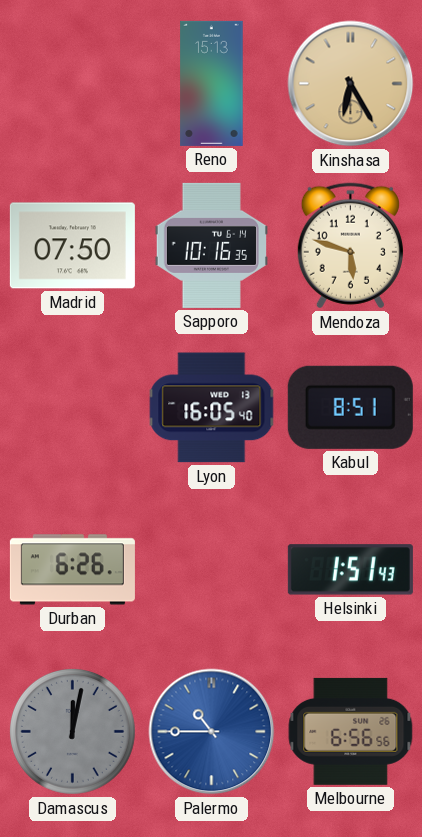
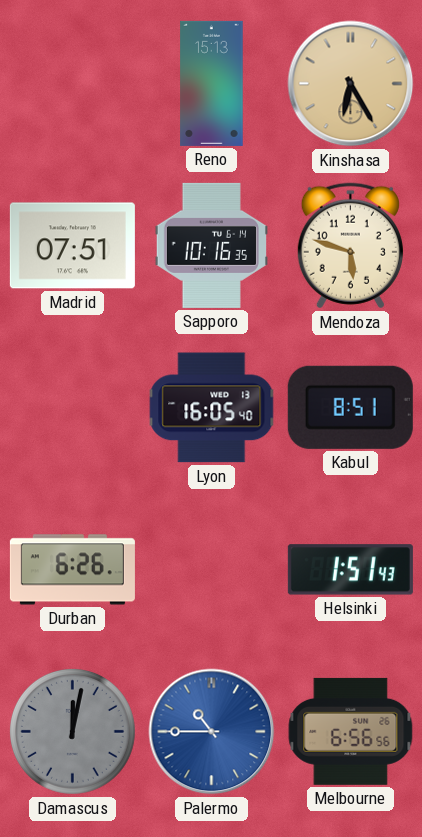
Madrid: 07:50 -> 07:51
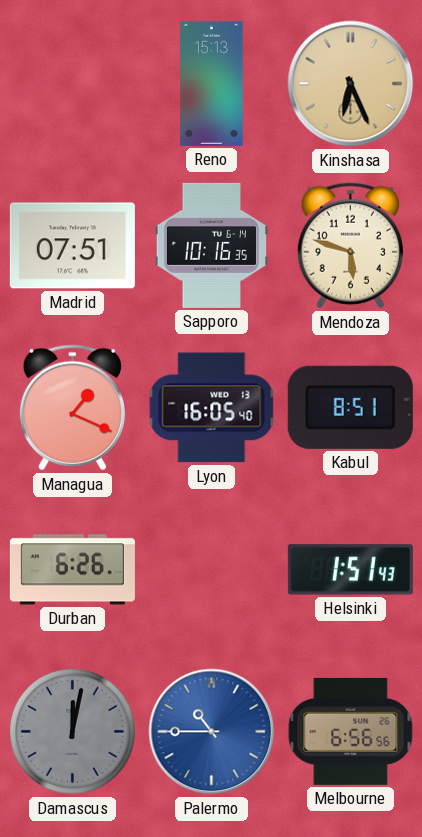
Kinshasa: 6:25 -> 6:26
Managua: none -> 1:19
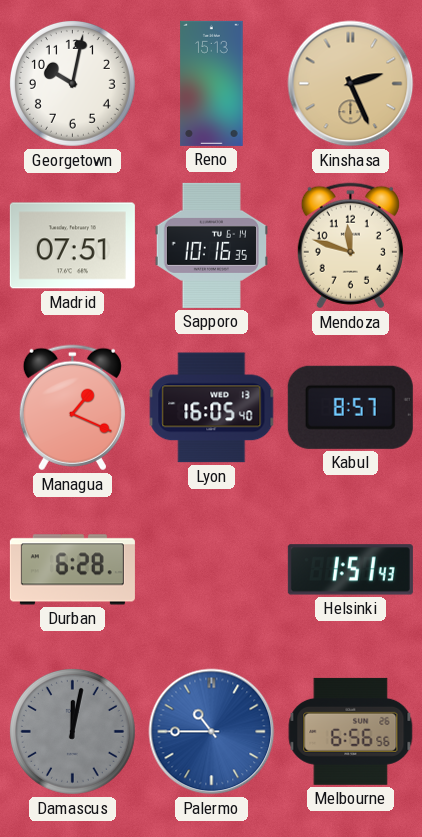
Georgetown: none -> 10:02
Kinshasa: 6:26 -> 2:26
Mendoza: 5:48 -> 11:48
Kabul: 8:51 -> 8:57
Durban: 6:26 -> 6:28
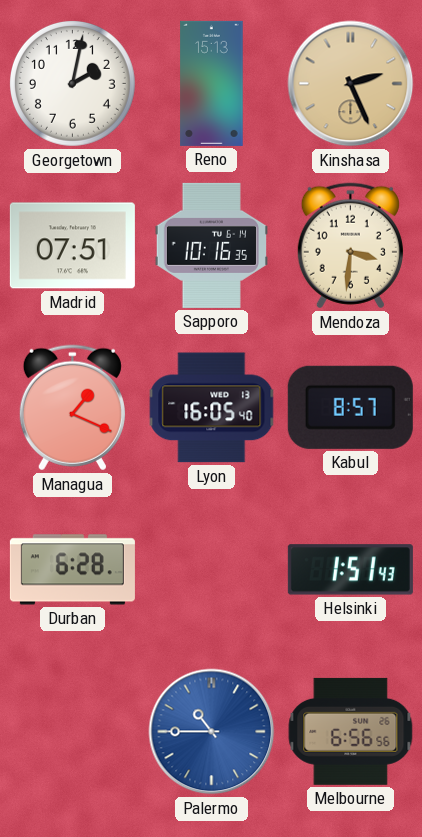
Georgetown: 10:02 -> 2:02
Mendoza: 11:48 -> 3:31
Damascus: 12:02 -> none
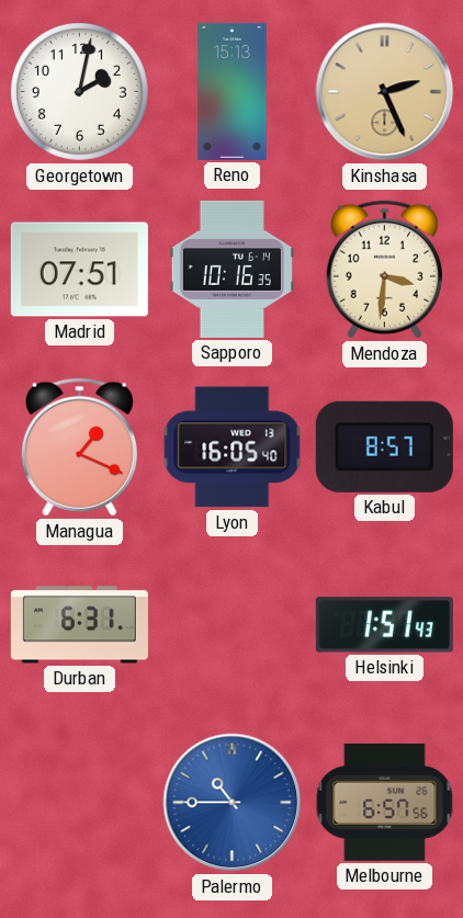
Durban: 6:28 -> 6:31
Melbourne: 6:56 -> 6:57
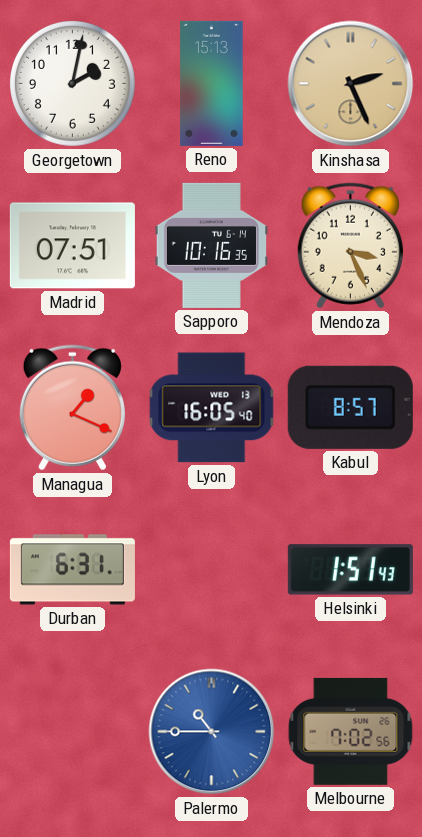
Mendoza: 3:31 -> 3:26
Melbourne: 6:57 -> 7:02
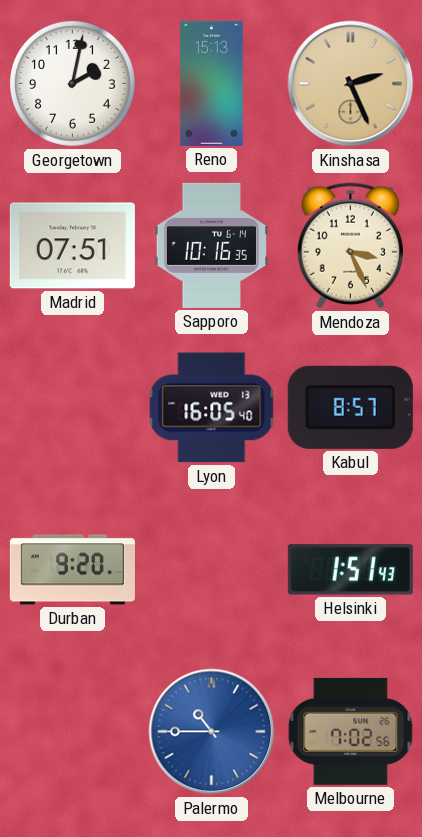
Managua: 1:19 -> none
Durban: 6:31 -> 9:20
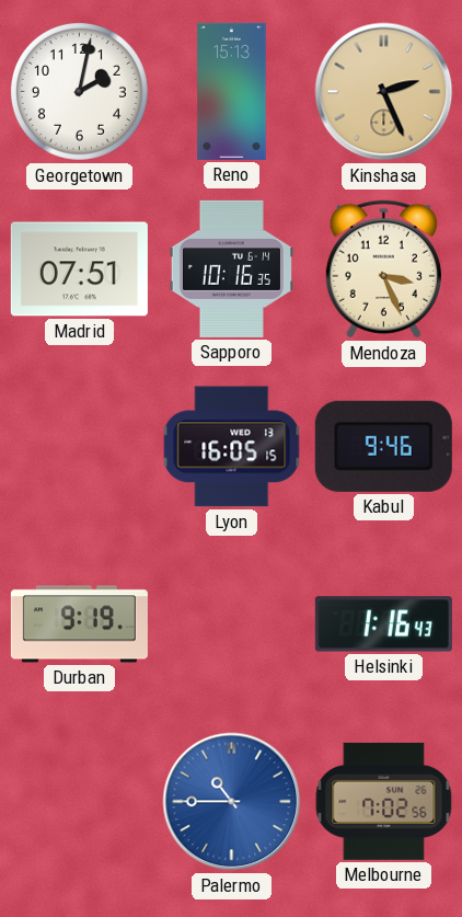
Lyon: 16:05:40 -> 16:05:15
Kabul: 8:57 -> 9:46
Durban: 9:20 -> 9:19
Helsinki: 1:51 -> 1:16
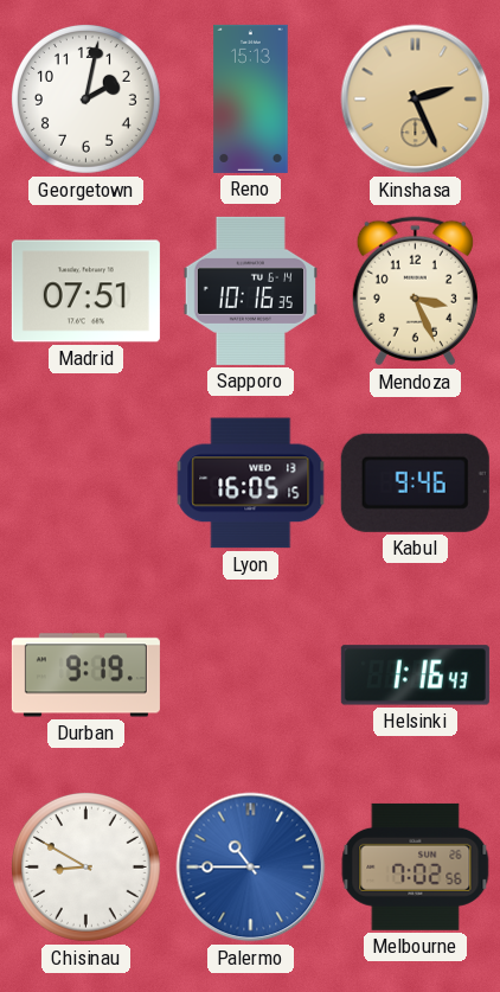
Chisinau: none -> 8:50
